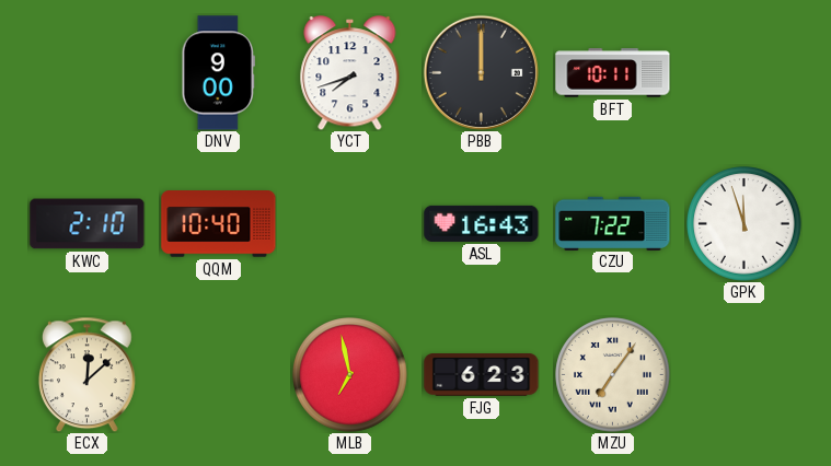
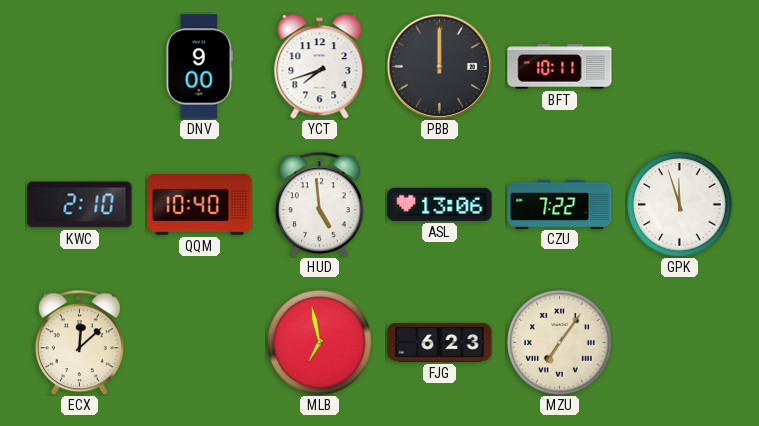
HUD: none -> 4:59
ASL: 16:43 -> 13:06
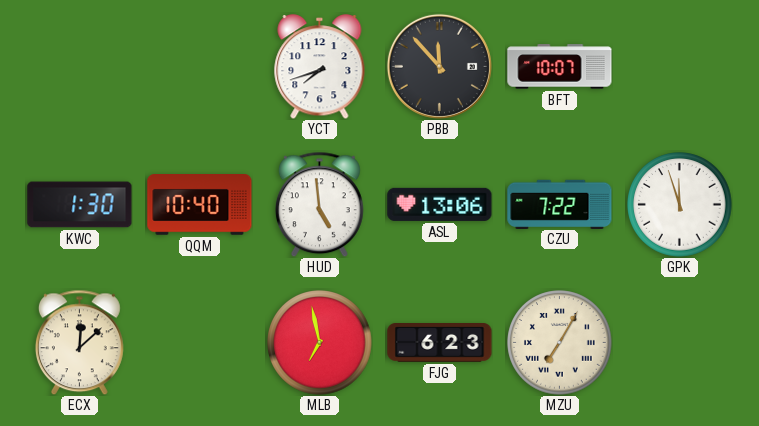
DNV: 9:00 -> none
PBB: 12:00 -> 11:53
BFT: 10:11 -> 10:07
KWC: 2:10 -> 1:30
MZU: 7:06 -> 7:05
